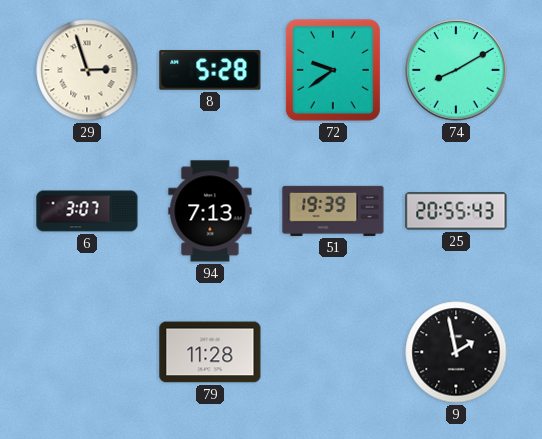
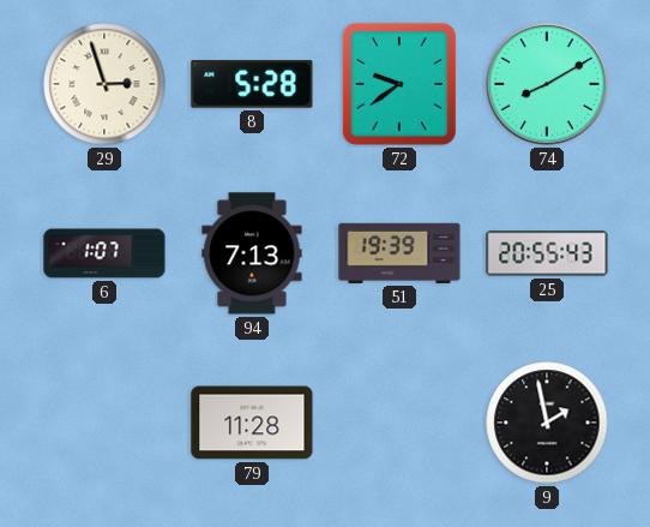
6: 3:07 -> 1:07
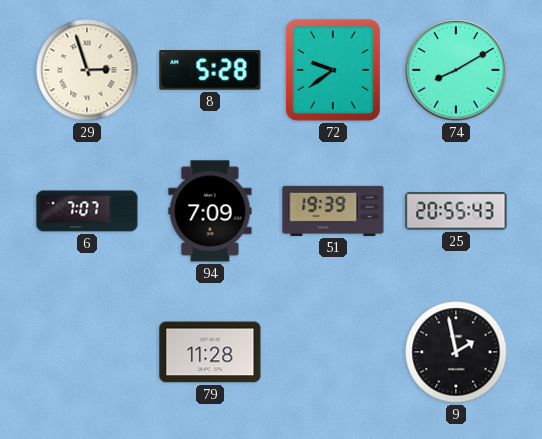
6: 1:07 -> 7:07
94: 7:13 -> 7:09
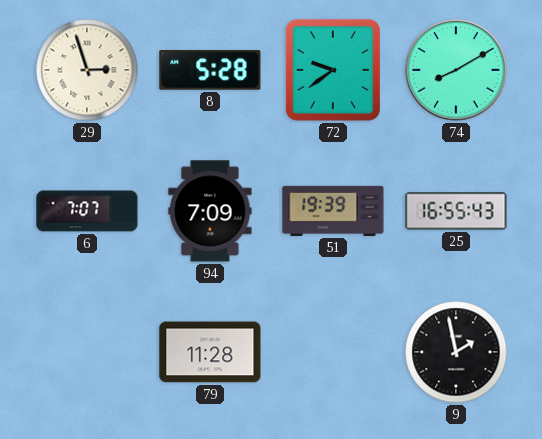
25: 20:55 -> 16:55
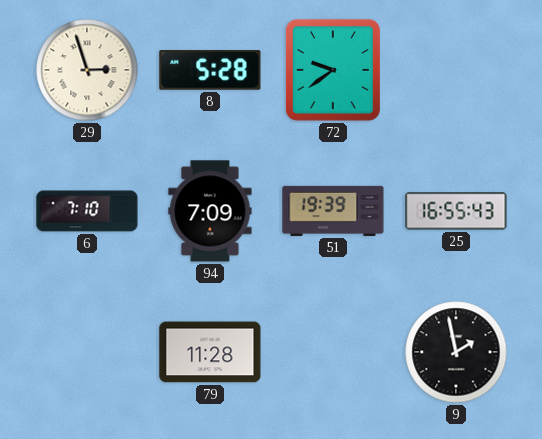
74: 8:10 -> none
6: 7:07 -> 7:10
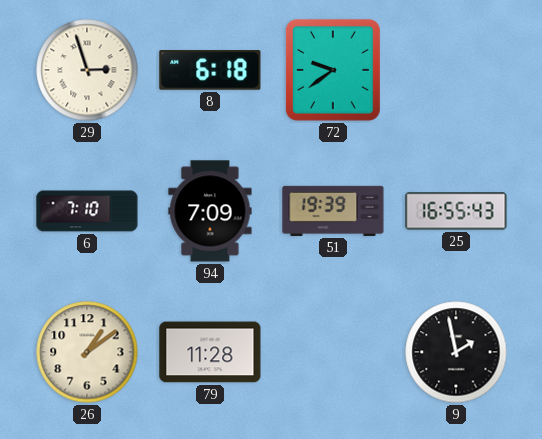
8: 5:28 -> 6:18
26: none -> 1:09
